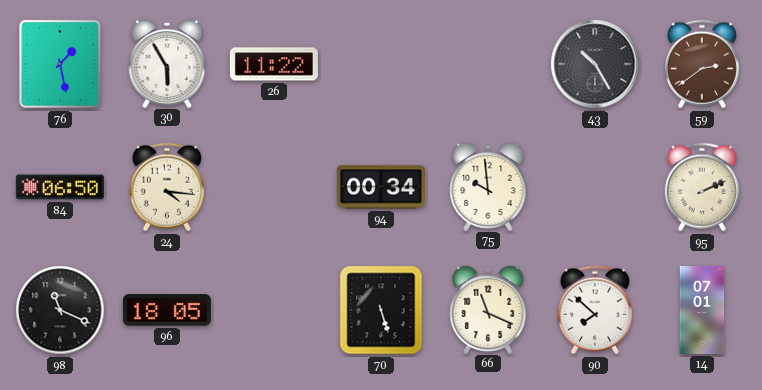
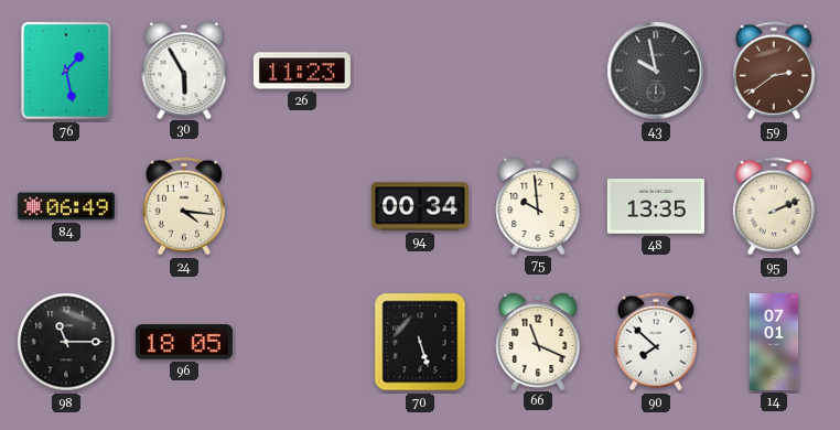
26: 11:22 -> 11:23
43: 10:25 -> 9:58
84: 06:50 -> 06:49
48: none -> 13:35
98: 11:19 -> 11:15
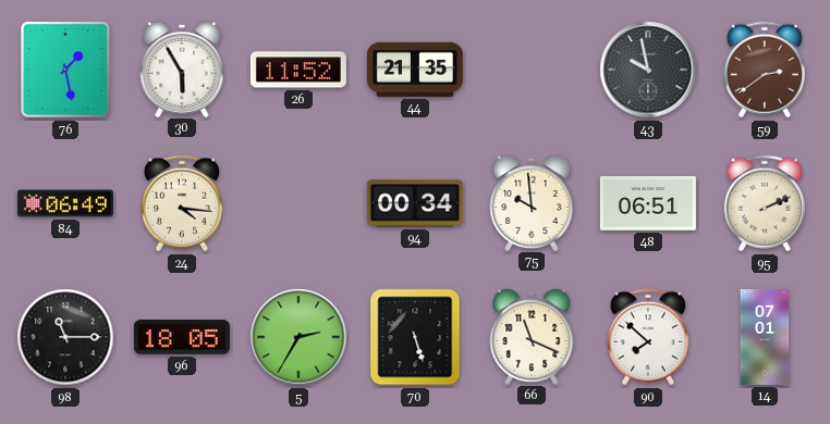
26: 11:23 -> 11:52
44: none -> 21:35
48: 13:35 -> 06:51
5: none -> 2:35
